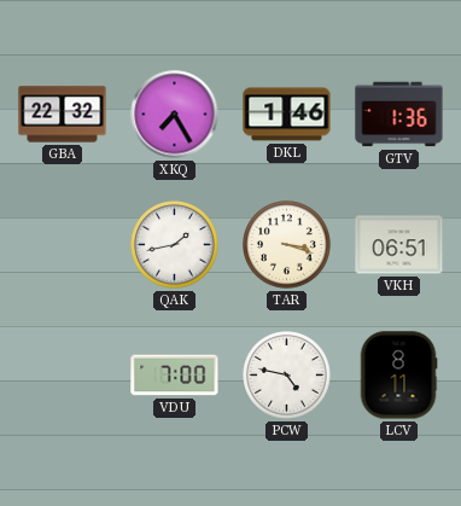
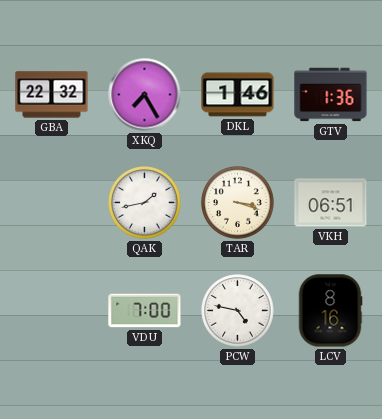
LCV: 8:11 -> 8:16
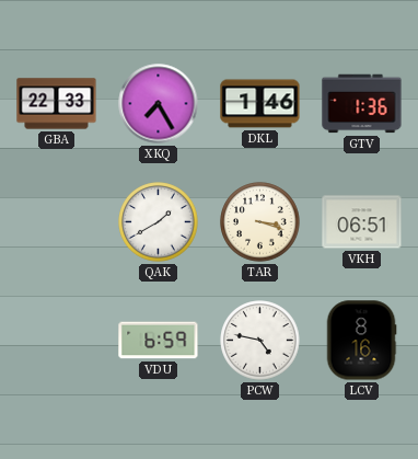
GBA: 22:32 -> 22:33
QAK: 1:43 -> 1:40
VDU: 7:00 -> 6:59
